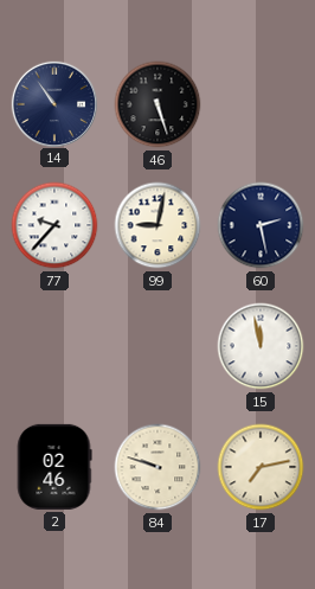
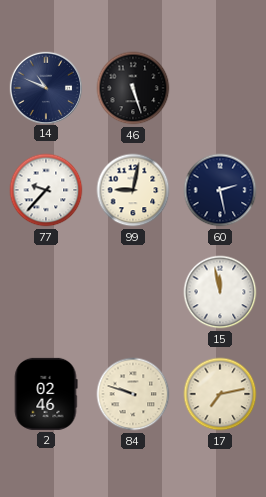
14: 10:54 -> 10:49
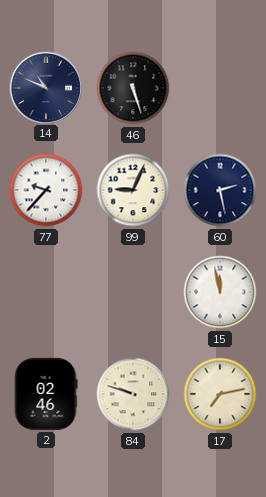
99: 9:02 -> 9:04
